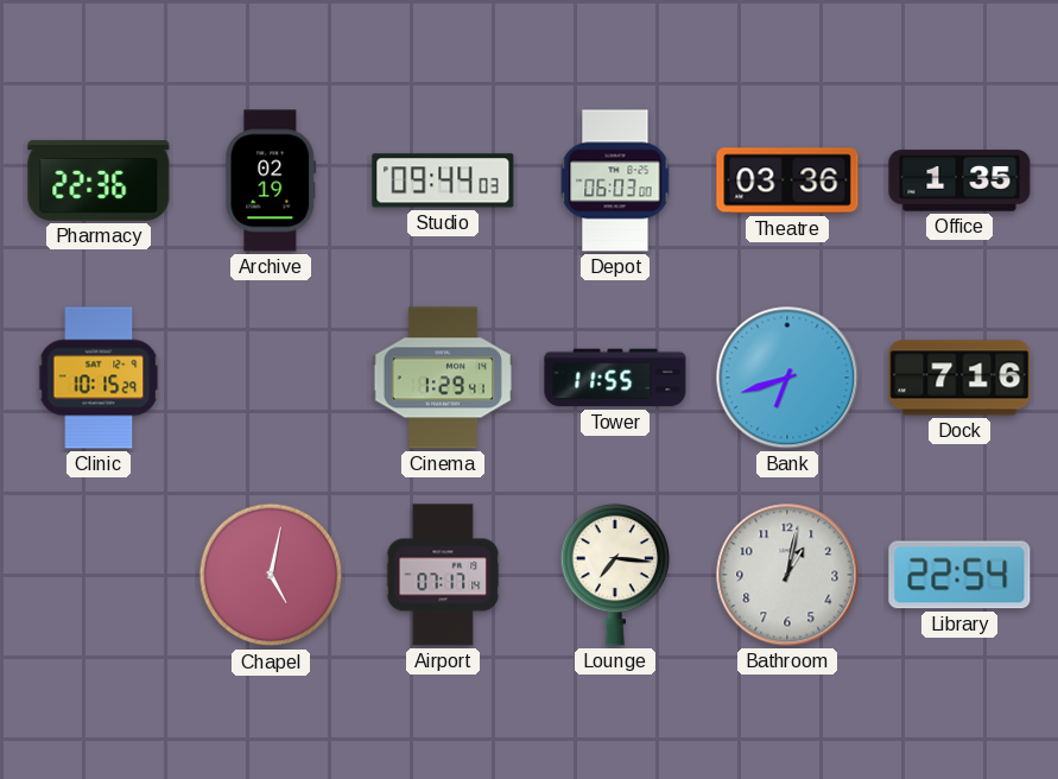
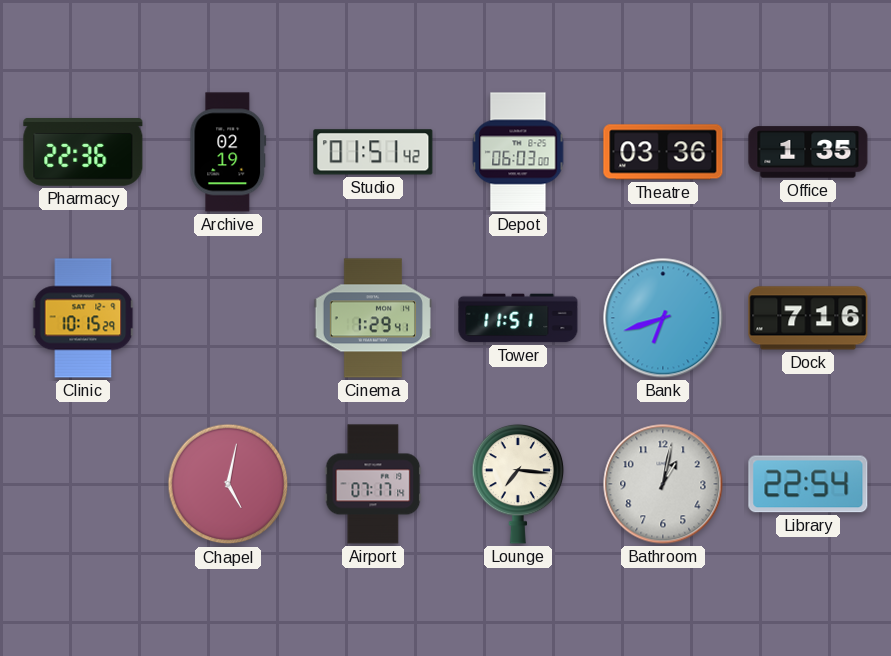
Studio: 09:44 -> 01:51
Tower: 11:55 -> 11:51
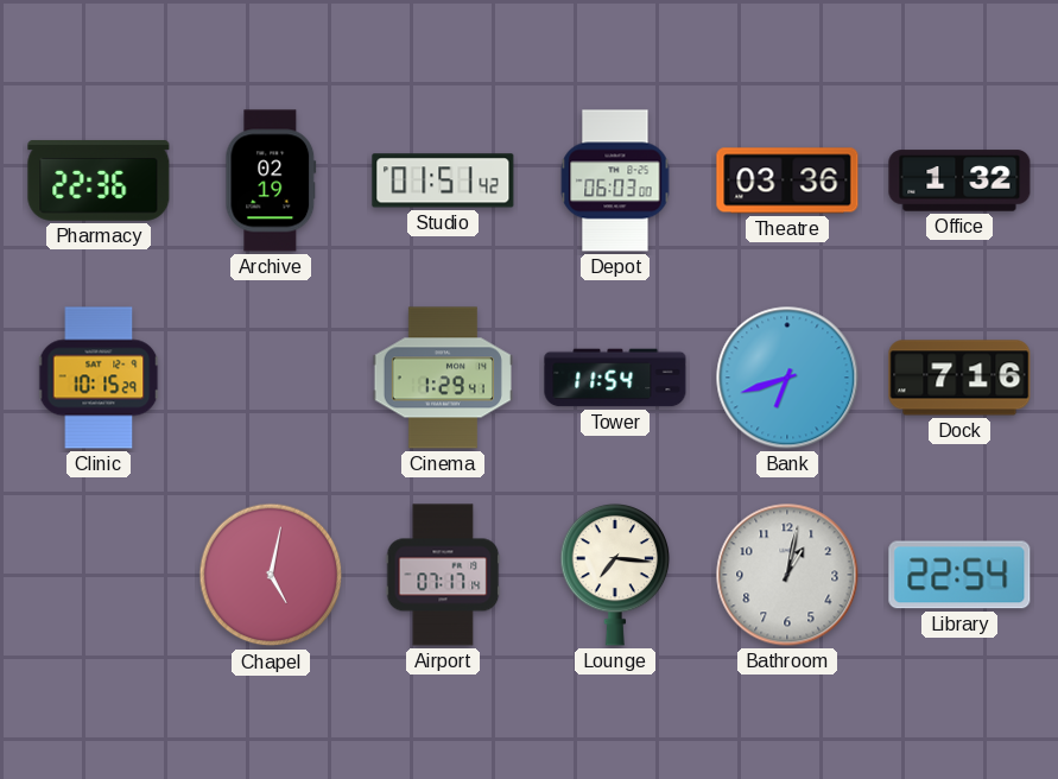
Office: 1:35 -> 1:32
Tower: 11:51 -> 11:54
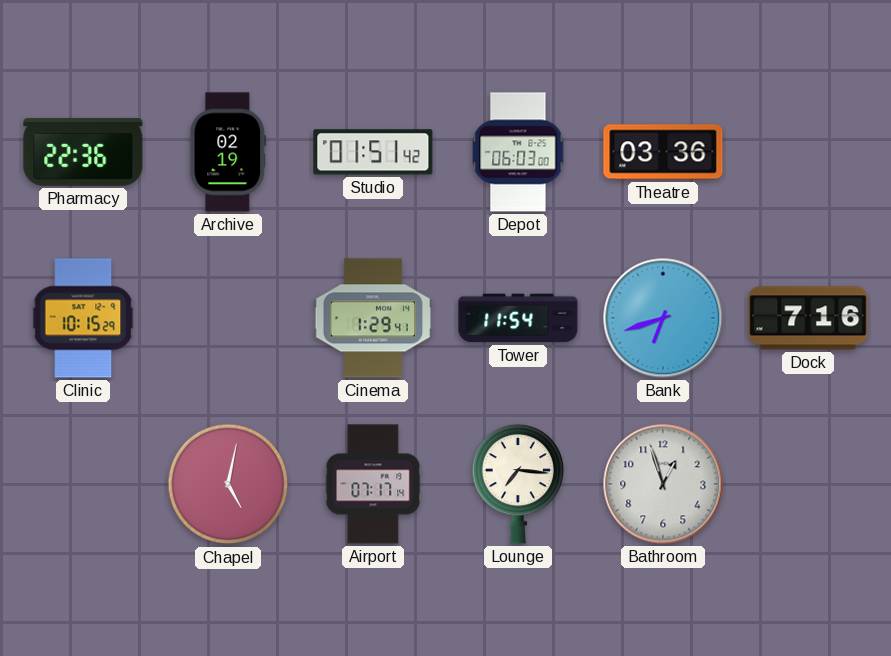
Office: 1:32 -> none
Bathroom: 1:02 -> 12:57
Library: 22:54 -> none
